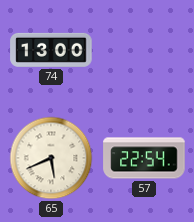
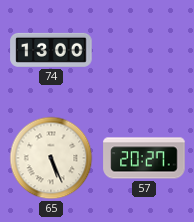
65: 5:41 -> 5:26
57: 22:54 -> 20:27
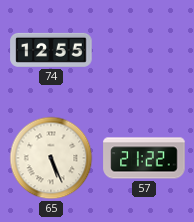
74: 13:00 -> 12:55
57: 20:27 -> 21:22
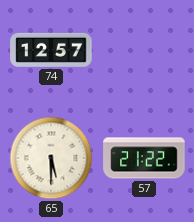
74: 12:55 -> 12:57
65: 5:26 -> 5:30
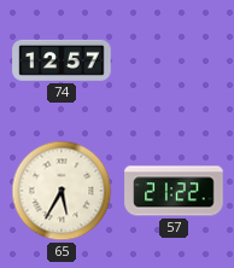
65: 5:30 -> 5:35
